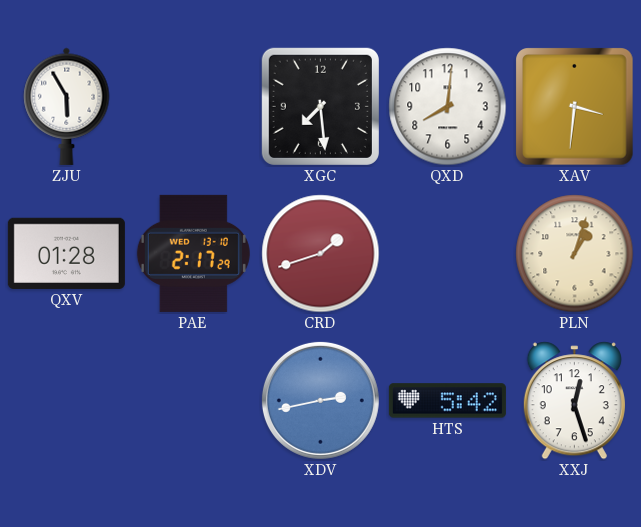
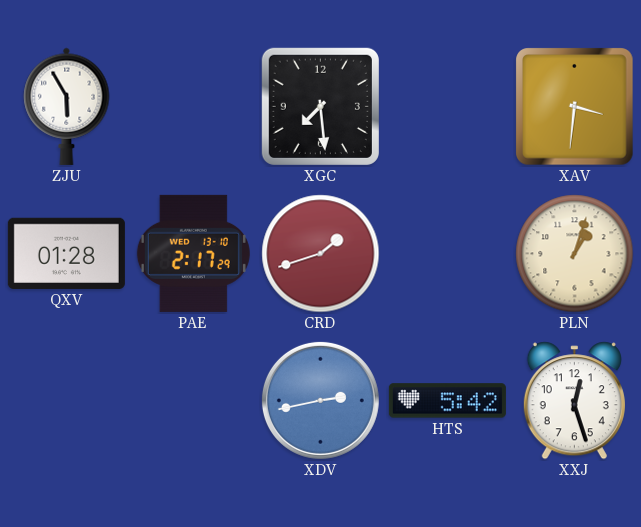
QXD: 8:01 -> none
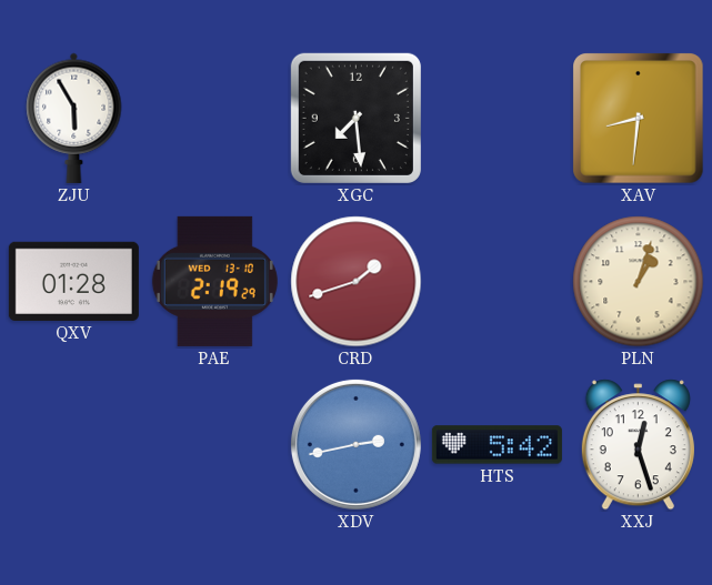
XAV: 3:31 -> 8:31
PAE: 2:17 -> 2:19
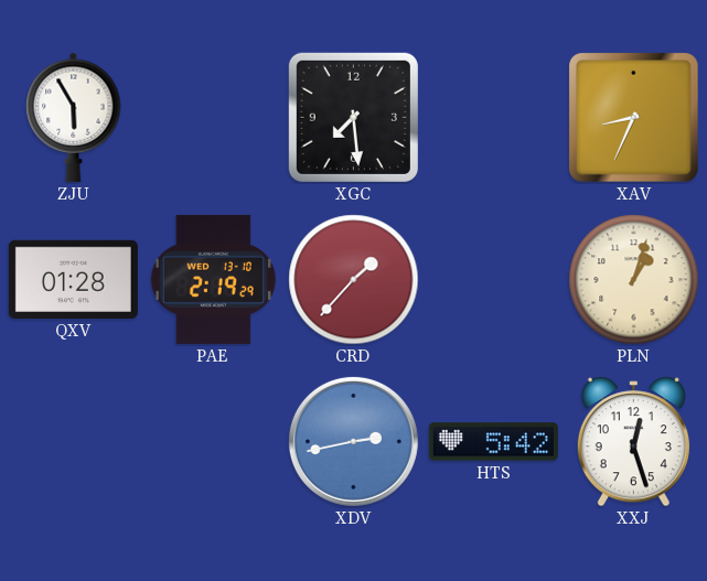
XAV: 8:31 -> 8:34
CRD: 1:42 -> 1:37
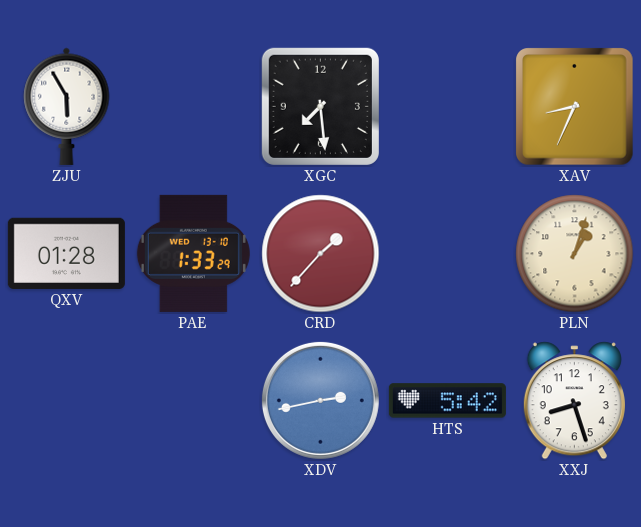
PAE: 2:19 -> 1:33
XXJ: 12:27 -> 8:27
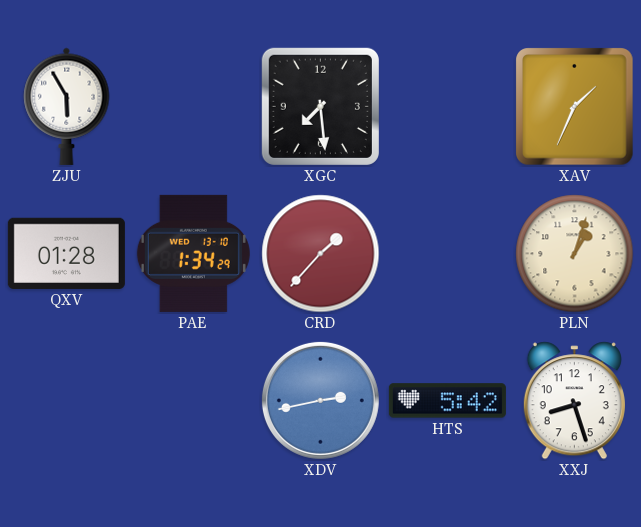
XAV: 8:34 -> 1:34
PAE: 1:33 -> 1:34
